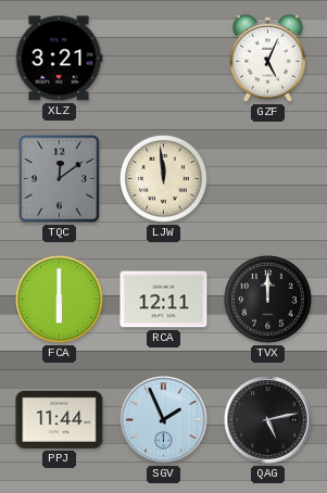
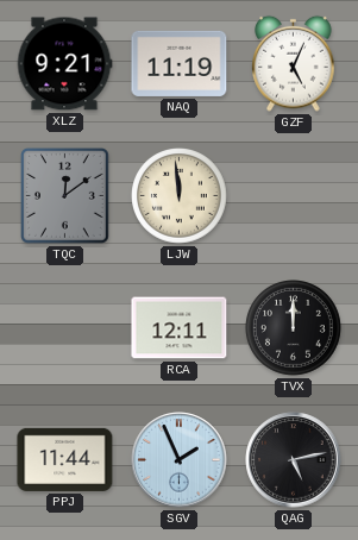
XLZ: 3:21 -> 9:21
NAQ: none -> 11:19
FCA: 6:00 -> none
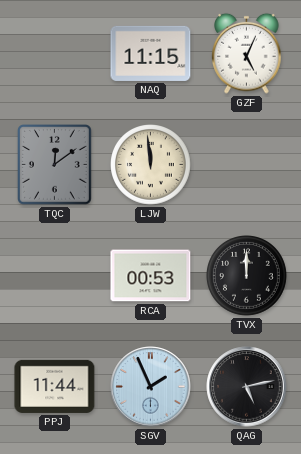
XLZ: 9:21 -> none
NAQ: 11:19 -> 11:15
RCA: 12:11 -> 00:53
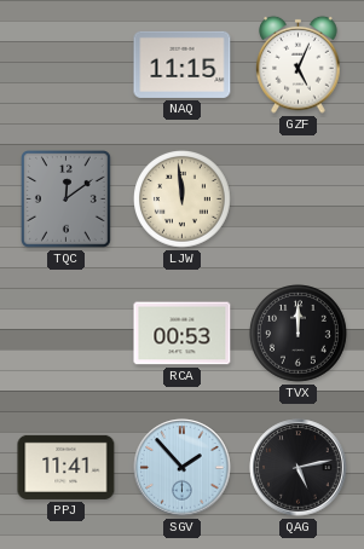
PPJ: 11:44 -> 11:41
SGV: 1:56 -> 1:53
